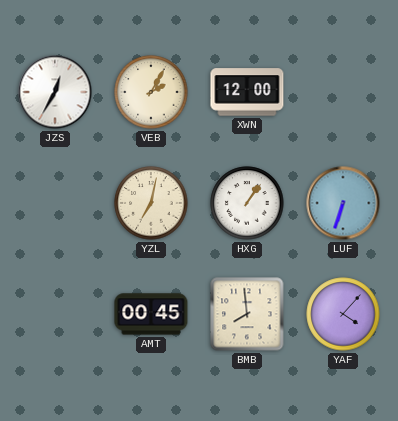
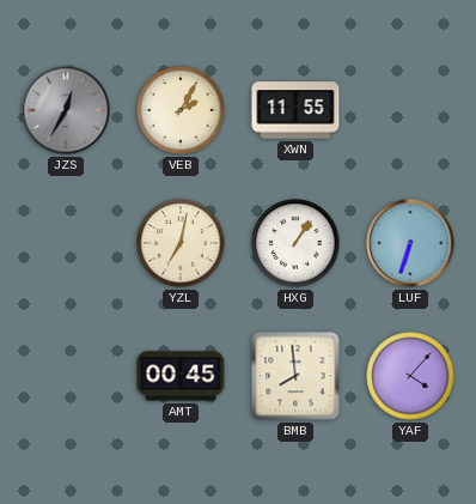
JZS dial: white -> grey
XWN: 12:00 -> 11:55
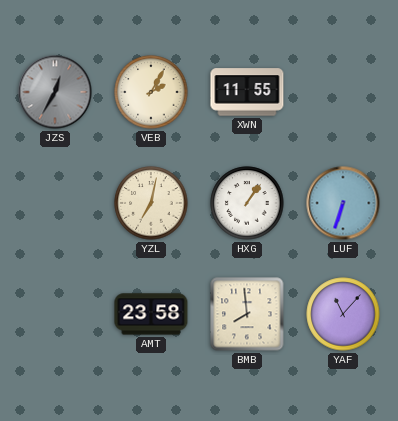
AMT: 00:45 -> 23:58
YAF: 4:07 -> 11:07
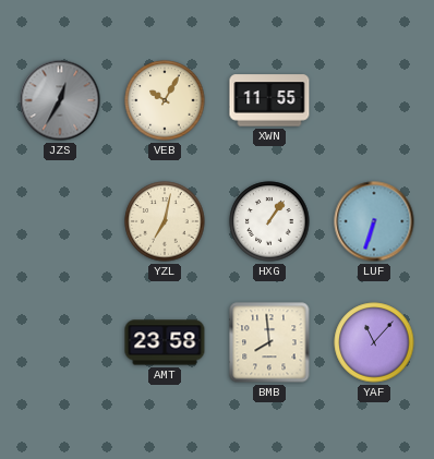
VEB: 2:05 -> 10:05
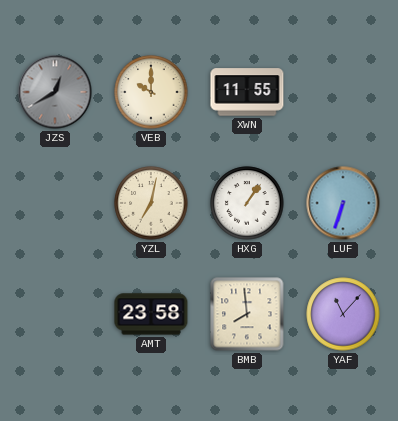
JZS: 12:35 -> 12:40
VEB: 10:05 -> 10:00
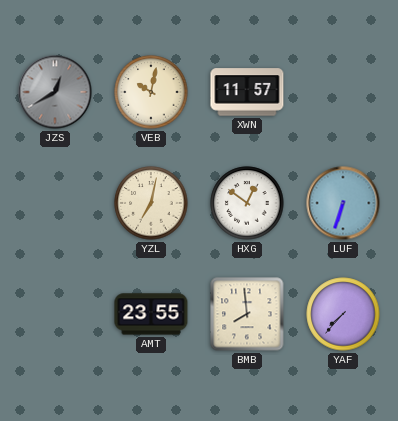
VEB: 10:00 -> 10:02
XWN: 11:55 -> 11:57
HXG: 1:06 -> 12:51
AMT: 23:58 -> 23:55
YAF: 11:07 -> 7:37
